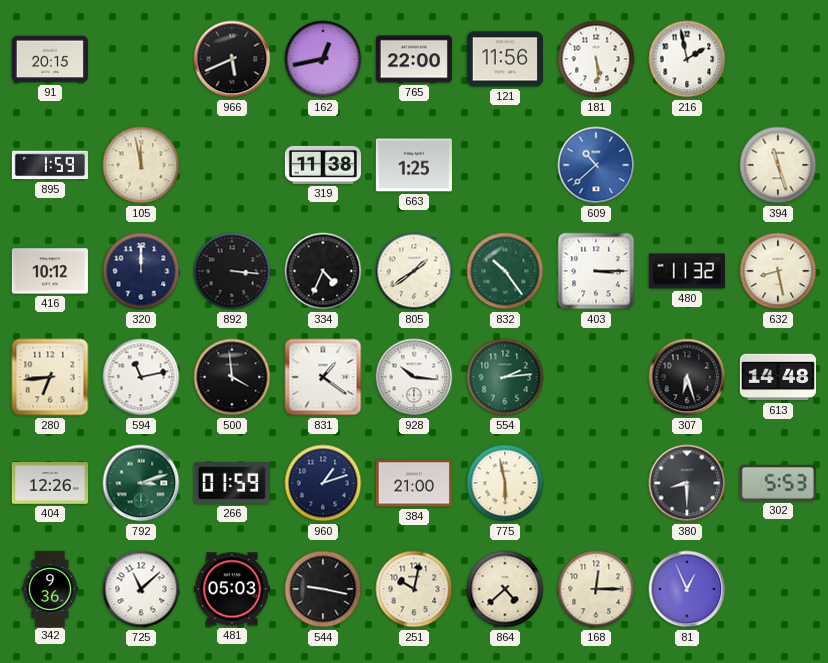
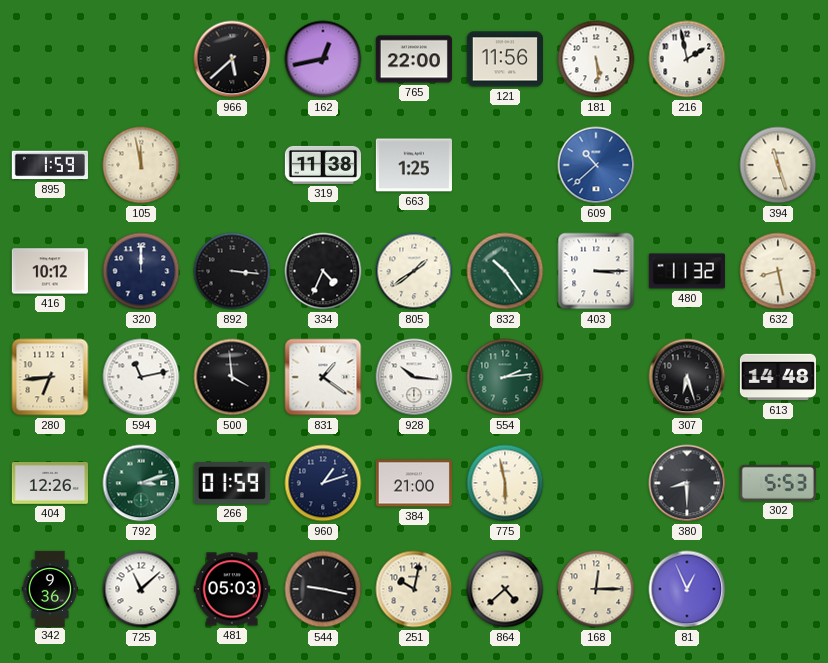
91: 20:15 -> none
966: 5:41 -> 5:38
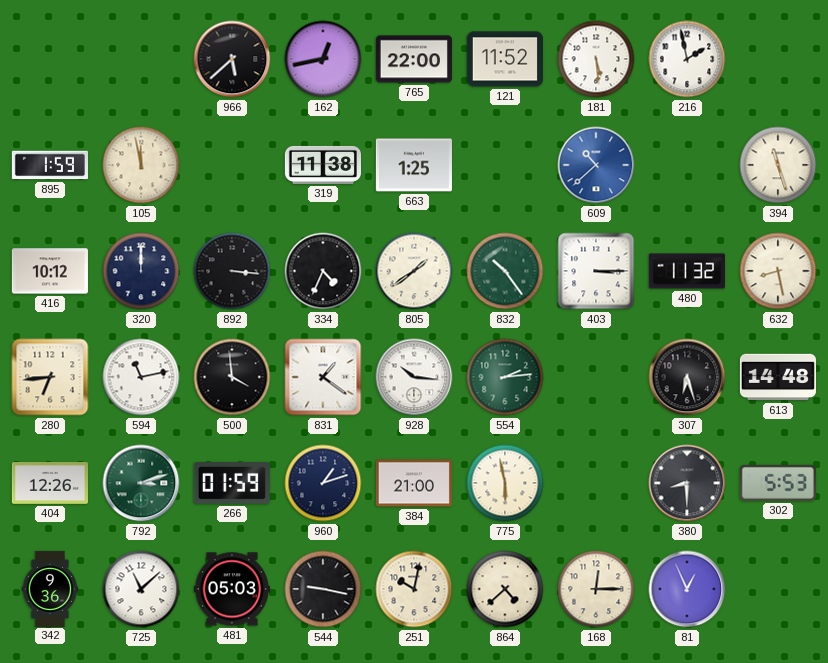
121: 11:56 -> 11:52
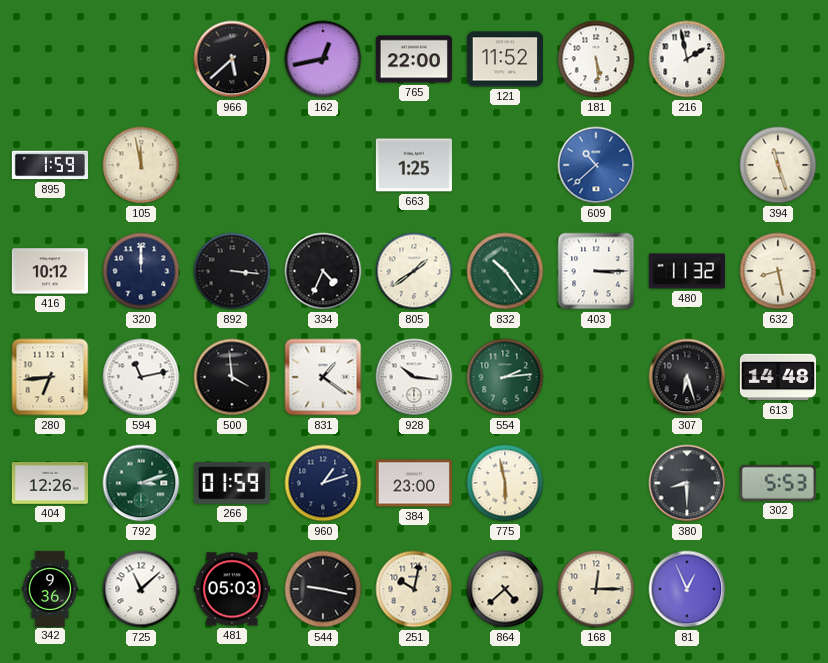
319: 11:38 -> none
384: 21:00 -> 23:00
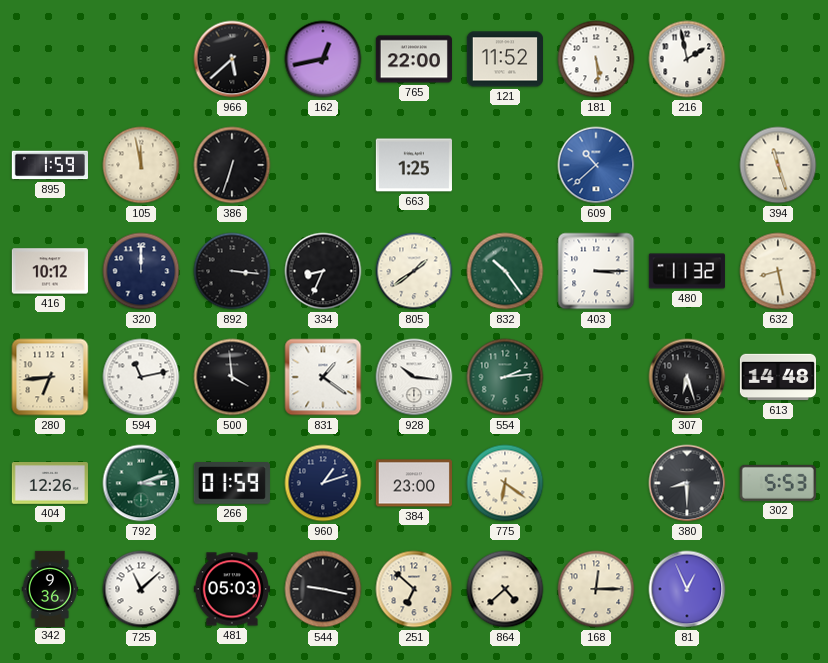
386: none -> 6:33
334: 4:34 -> 8:34
775: 5:58 -> 6:21
251: 10:02 -> 6:52
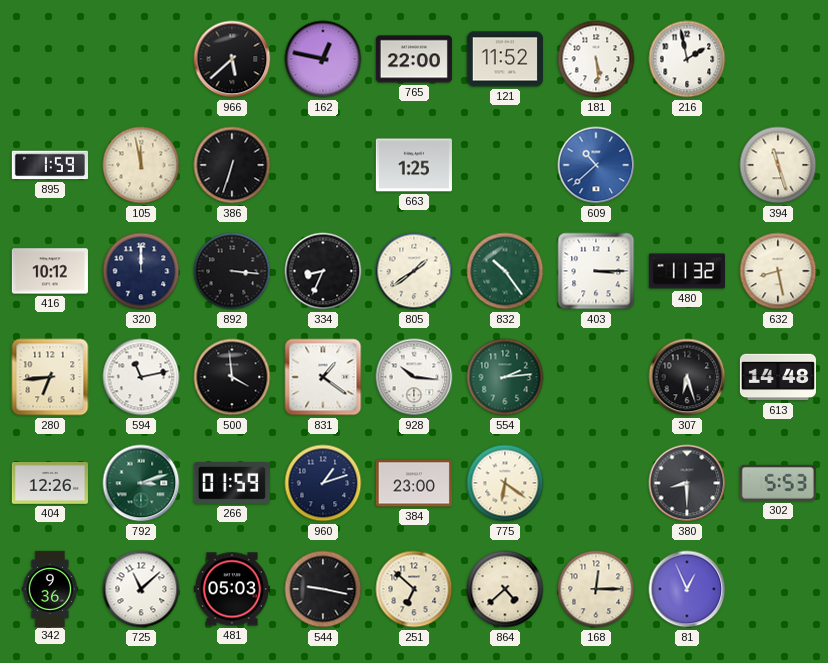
162: 12:43 -> 12:47
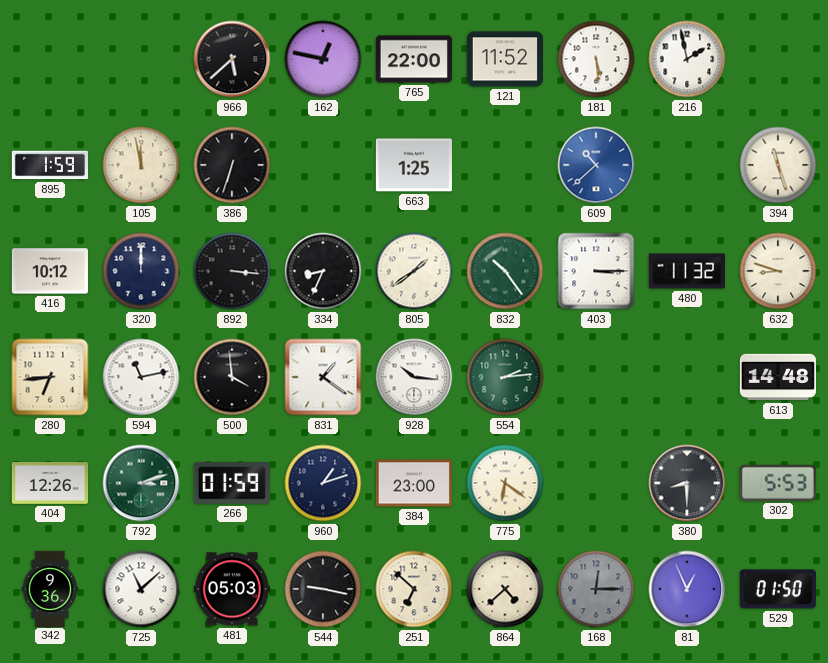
632: 8:28 -> 8:48
307: 6:27 -> none
168 dial: cream -> grey
529: none -> 01:50
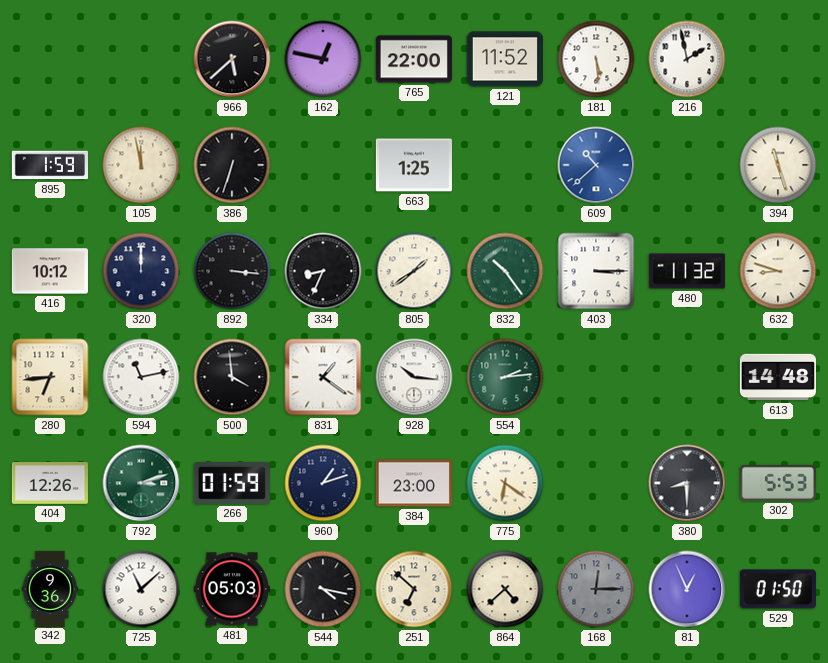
544: 9:17 -> 4:17
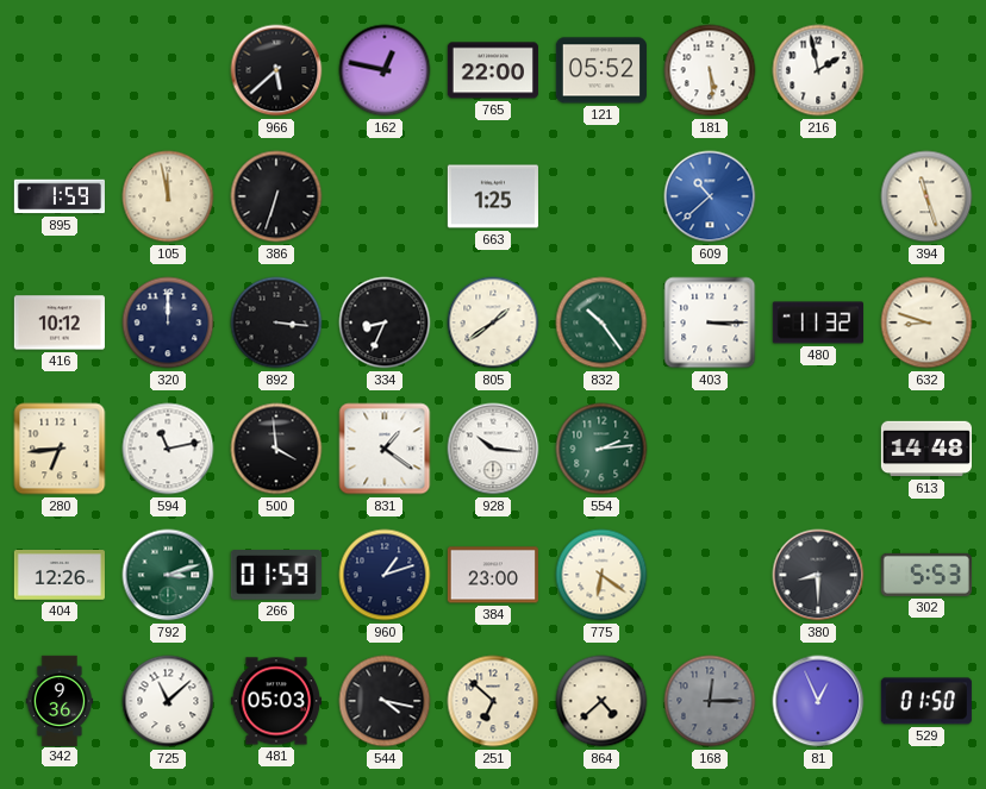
121: 11:52 -> 05:52
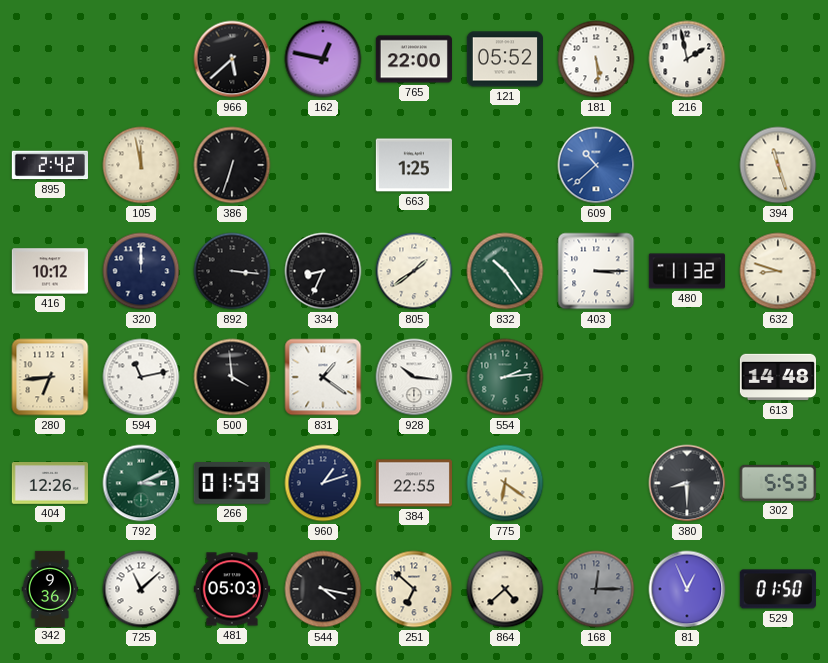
895: 1:59 -> 2:42
792: 3:12 -> 3:11
384: 23:00 -> 22:55
